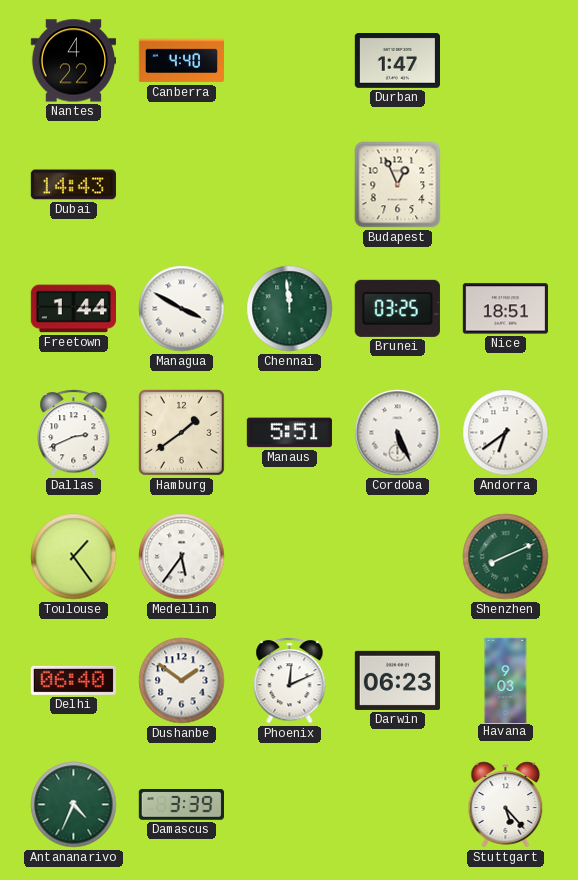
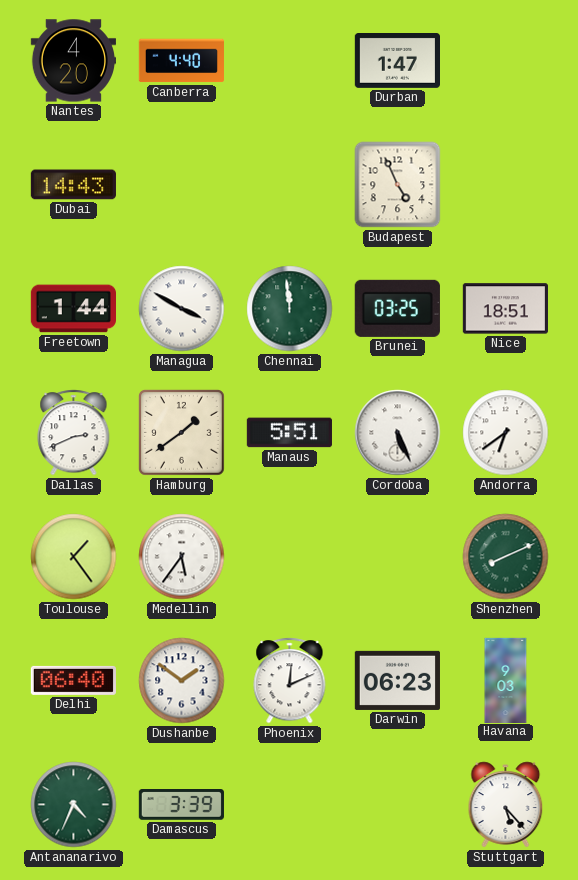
Nantes: 4:22 -> 4:20
Budapest: 12:56 -> 4:56
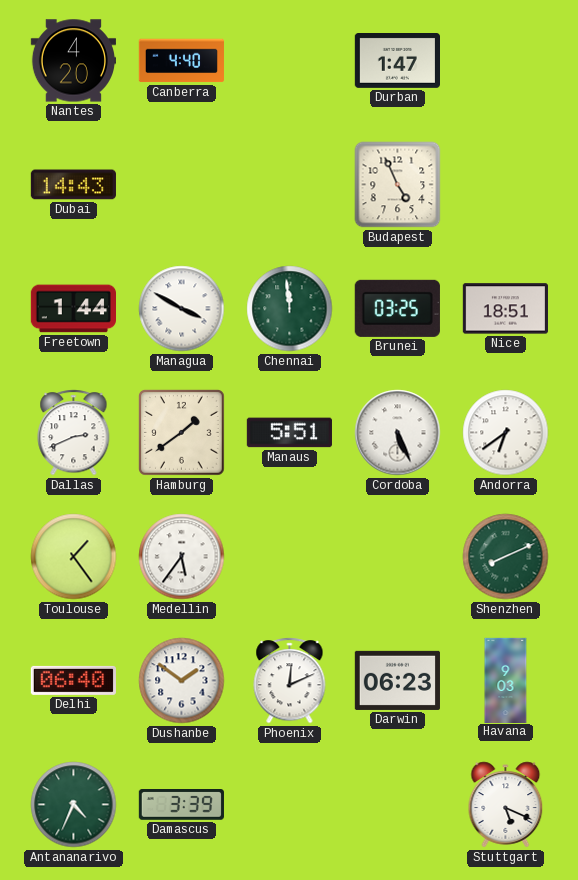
Stuttgart: 5:23 -> 5:19
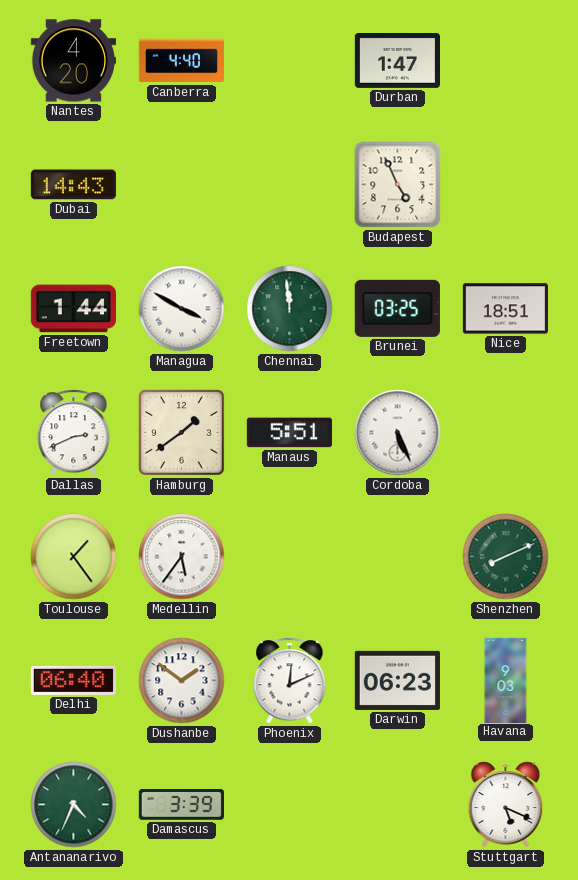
Andorra: 6:39 -> none
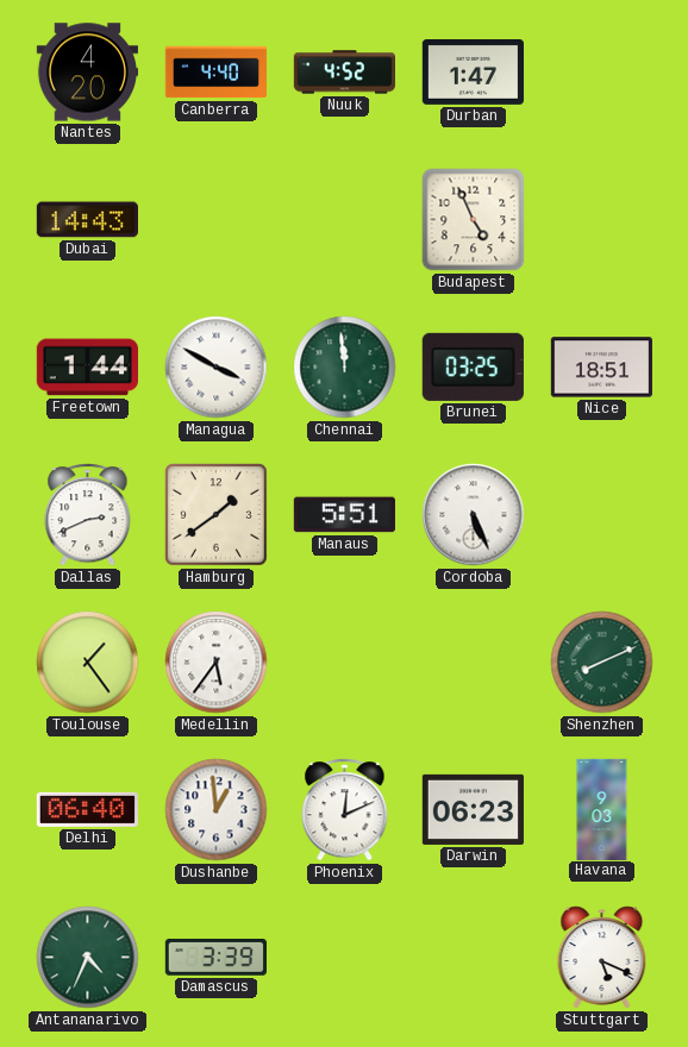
Nuuk: none -> 4:52
Dushanbe: 1:51 -> 12:59
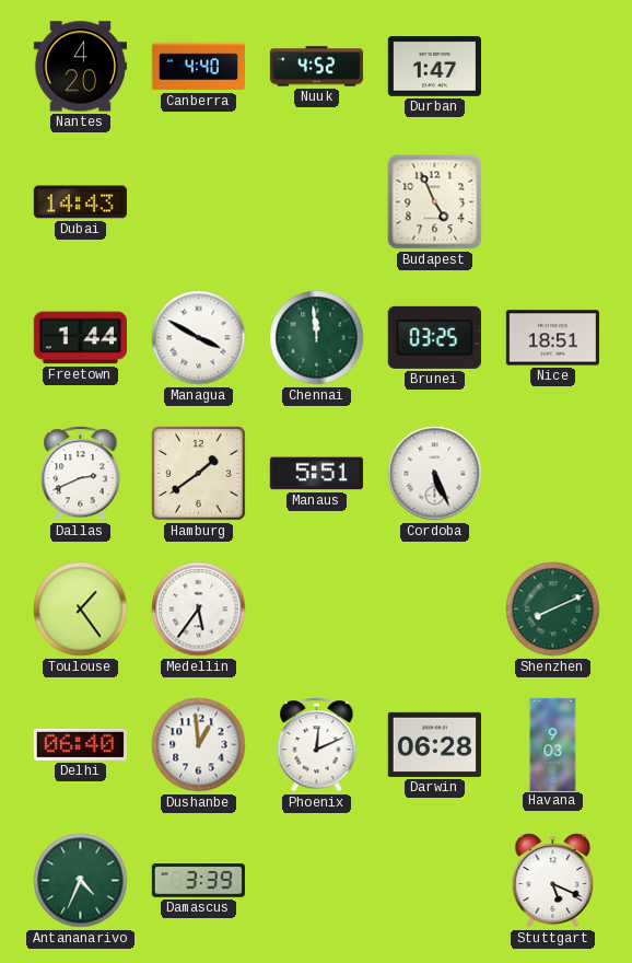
Darwin: 06:23 -> 06:28
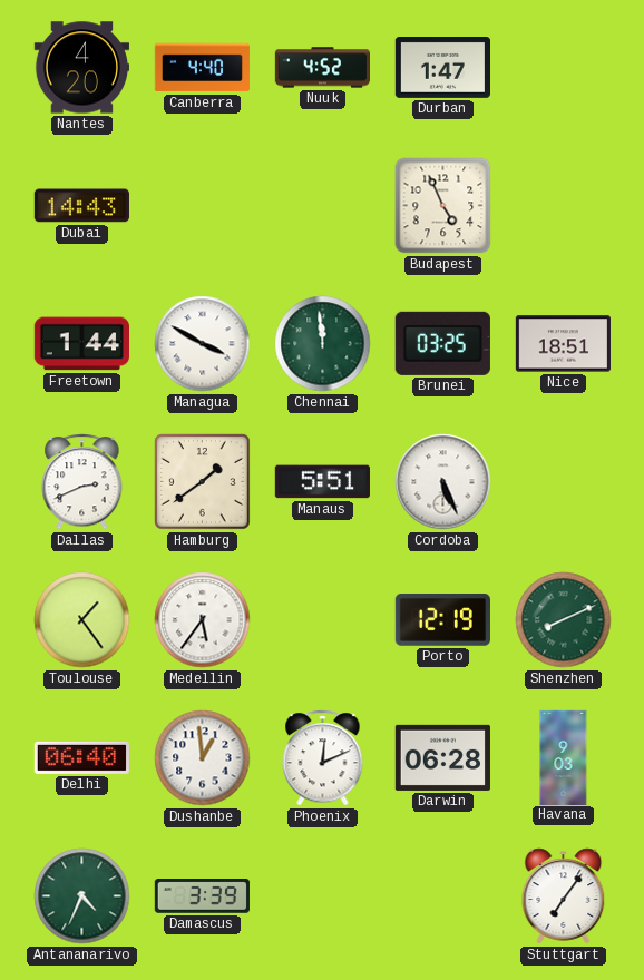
Porto: none -> 12:19
Stuttgart: 5:19 -> 7:06
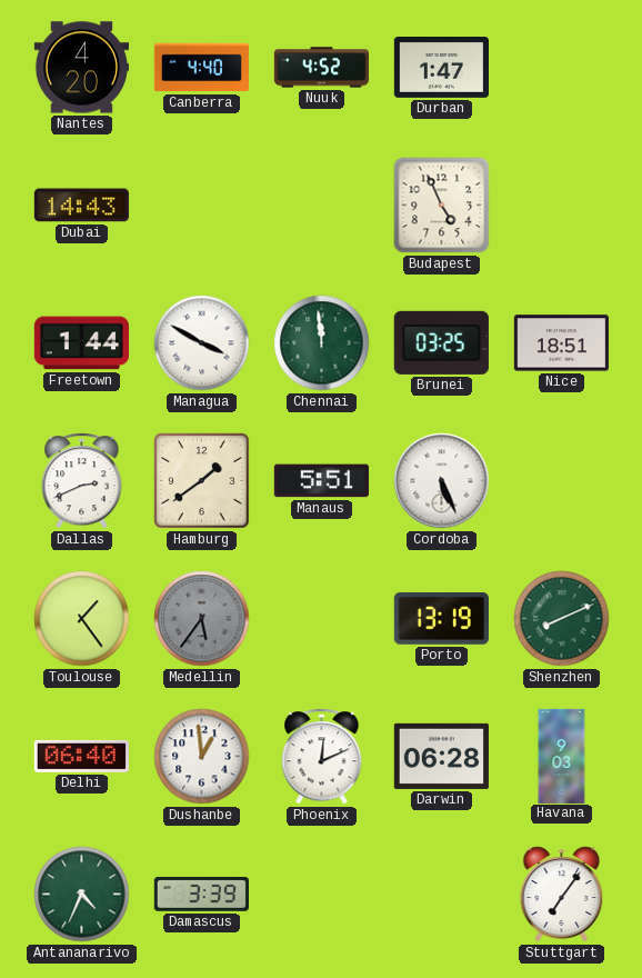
Medellin dial: white -> grey
Porto: 12:19 -> 13:19
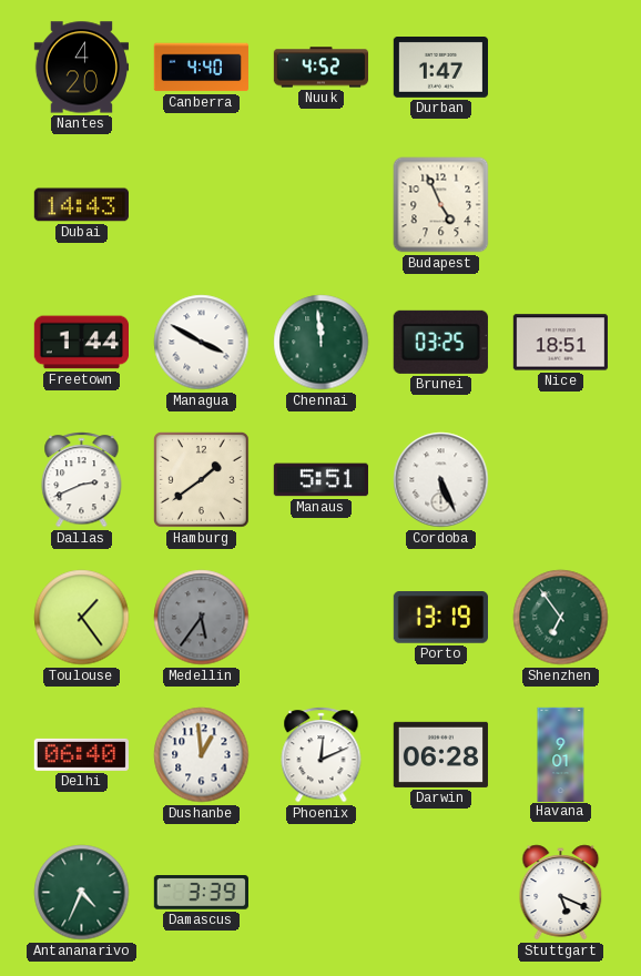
Shenzhen: 8:11 -> 6:54
Havana: 9:03 -> 9:01
Stuttgart: 7:06 -> 5:19
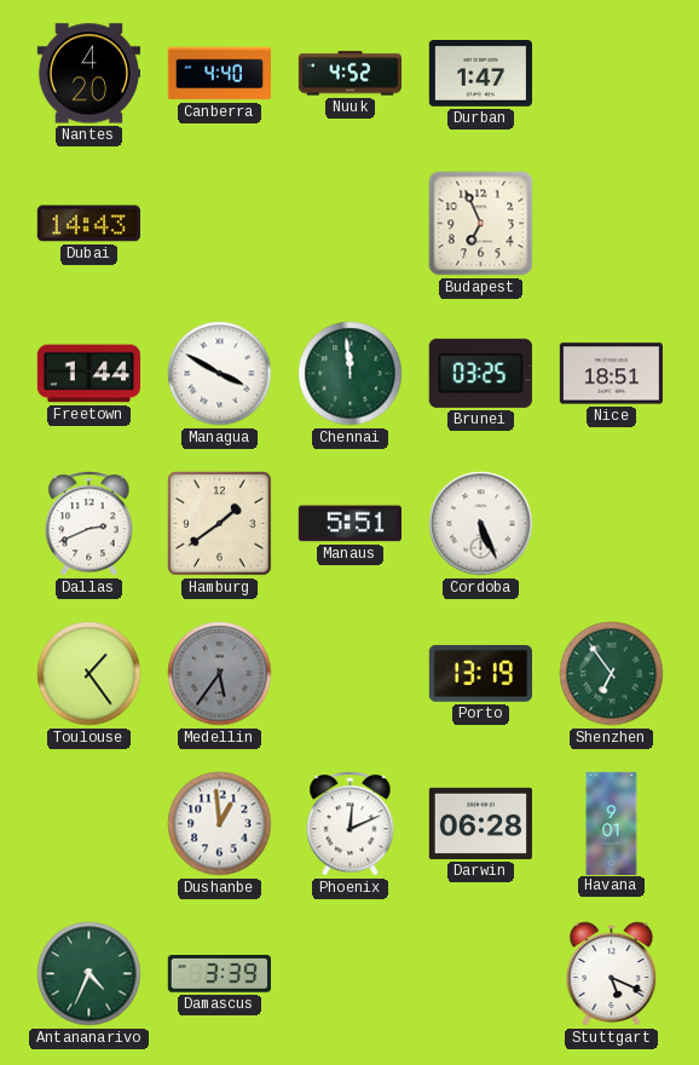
Budapest: 4:56 -> 6:56
Delhi: 06:40 -> none
